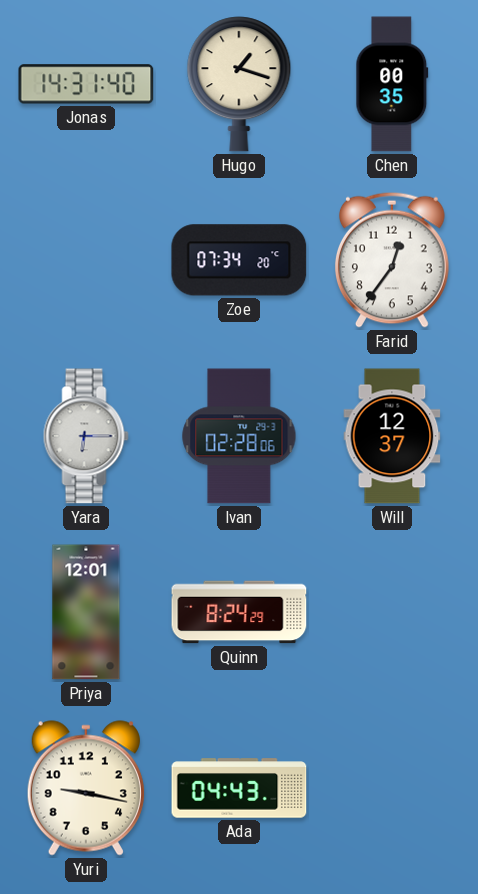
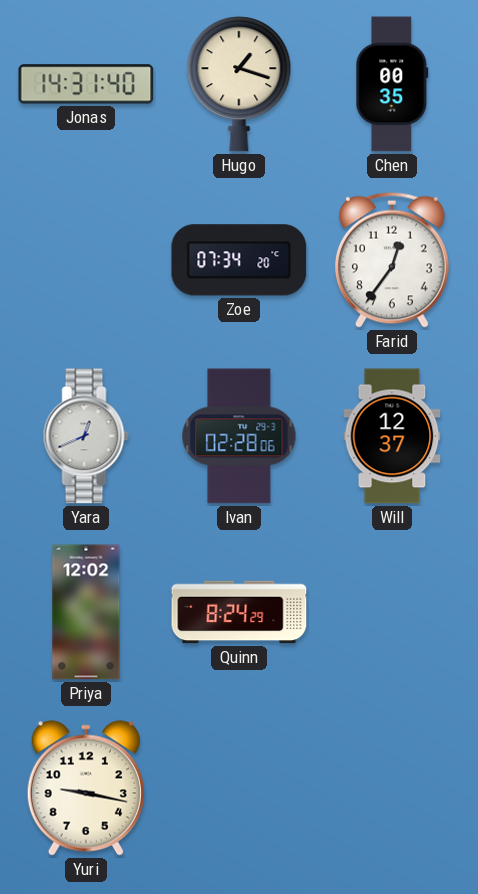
Yara: 6:15 -> 12:41
Priya: 12:01 -> 12:02
Ada: 04:43 -> none
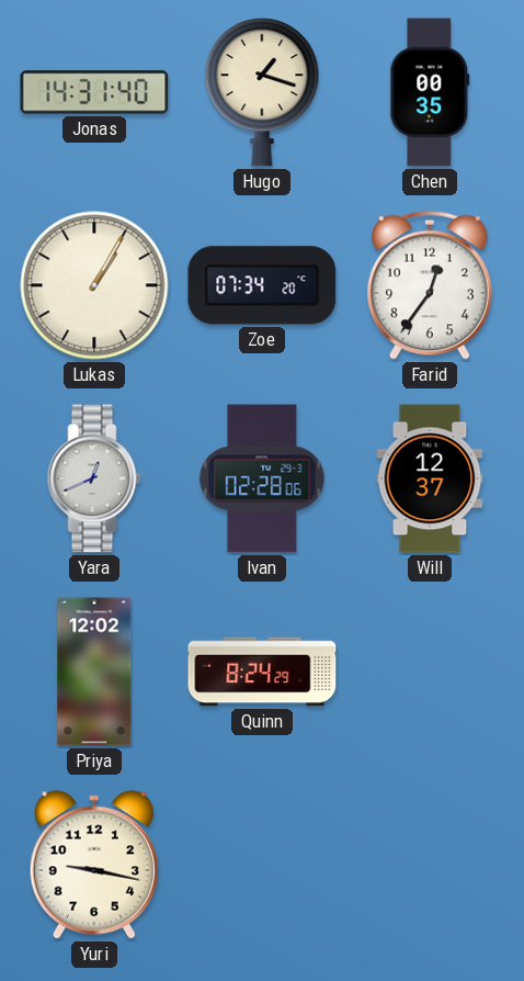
Lukas: none -> 1:05
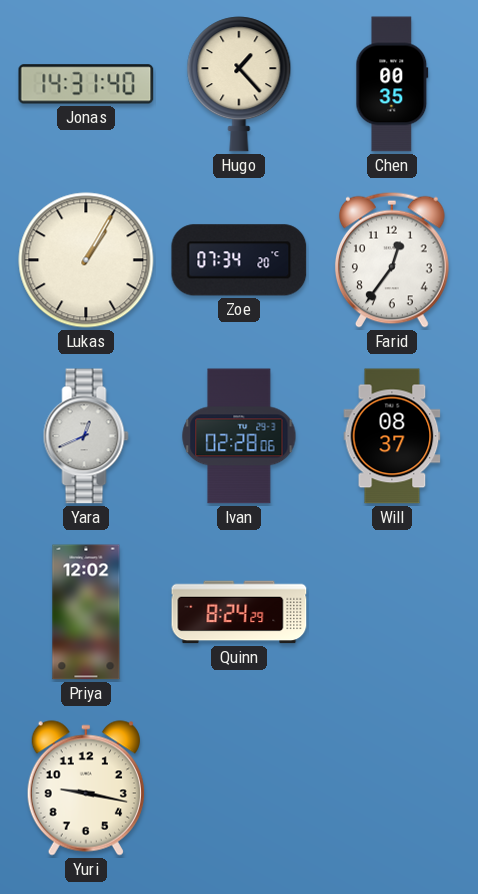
Hugo: 1:18 -> 1:23
Will: 12:37 -> 08:37
